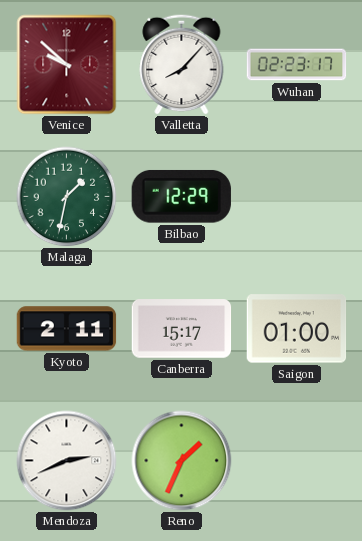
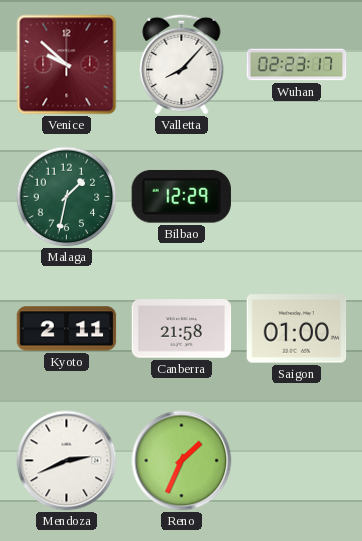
Canberra: 15:17 -> 21:58
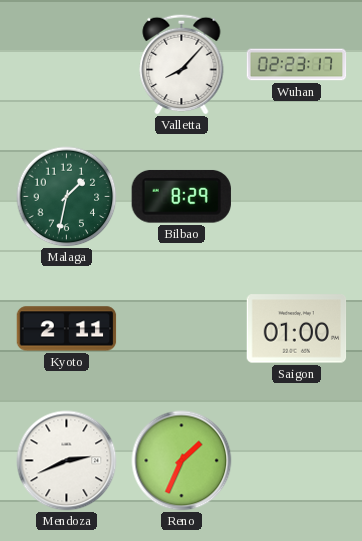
Venice: 9:52 -> none
Bilbao: 12:29 -> 8:29
Canberra: 21:58 -> none
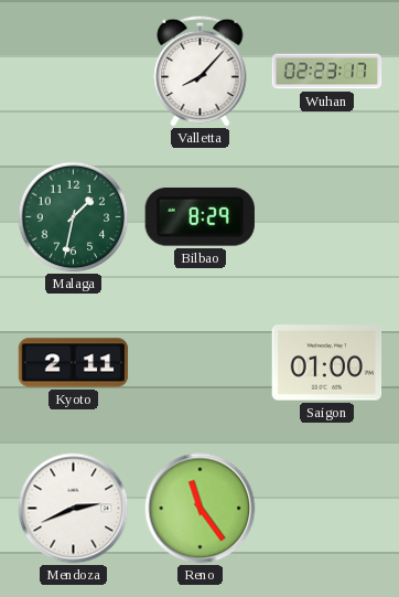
Reno: 1:34 -> 11:24
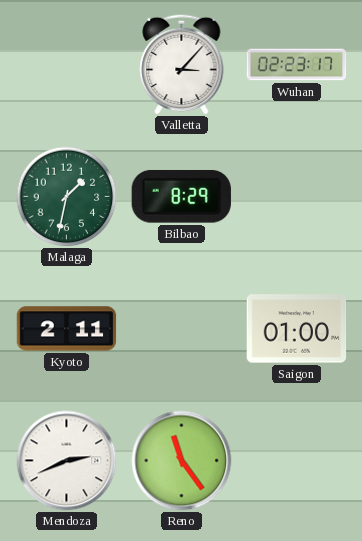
Valletta: 8:07 -> 3:07
